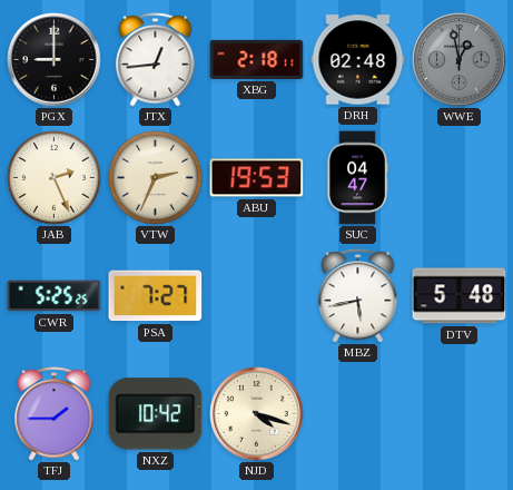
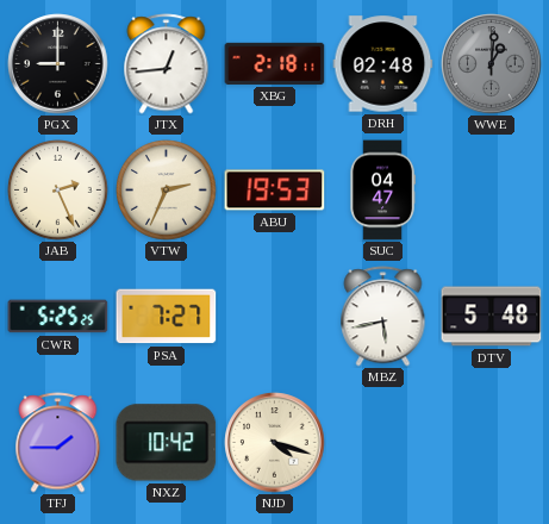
WWE: 12:58 -> 1:01
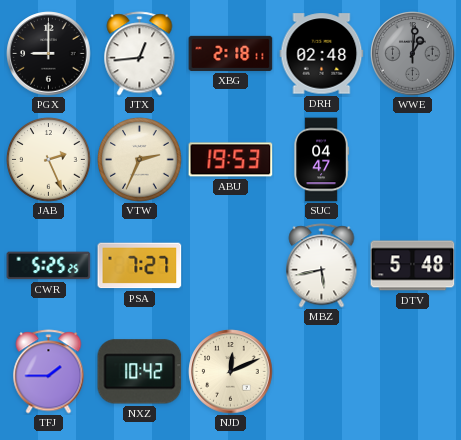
NJD: 4:18 -> 12:11
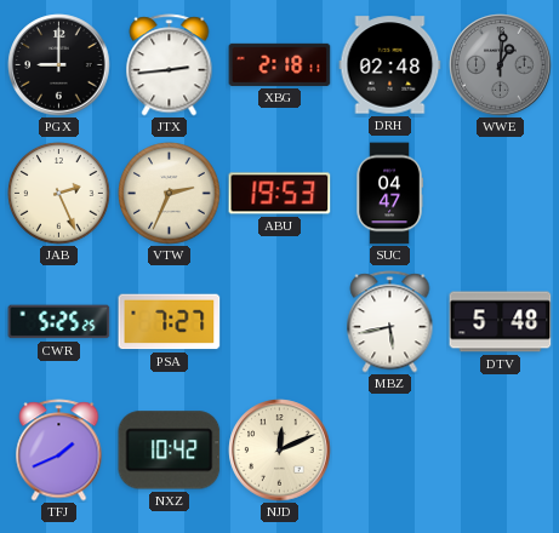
JTX: 12:44 -> 2:44
TFJ: 1:45 -> 1:41
